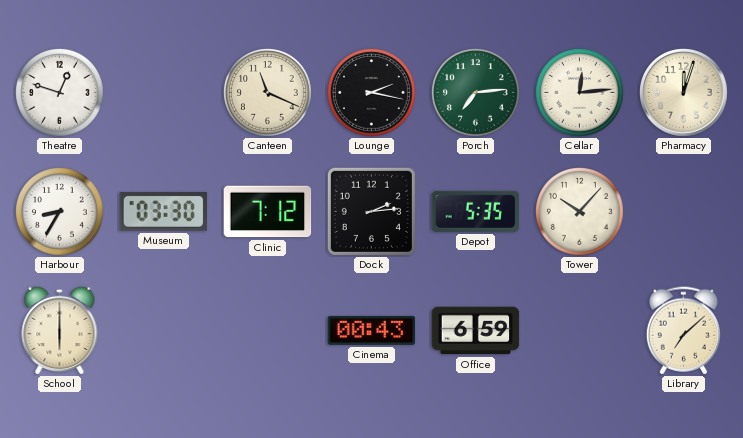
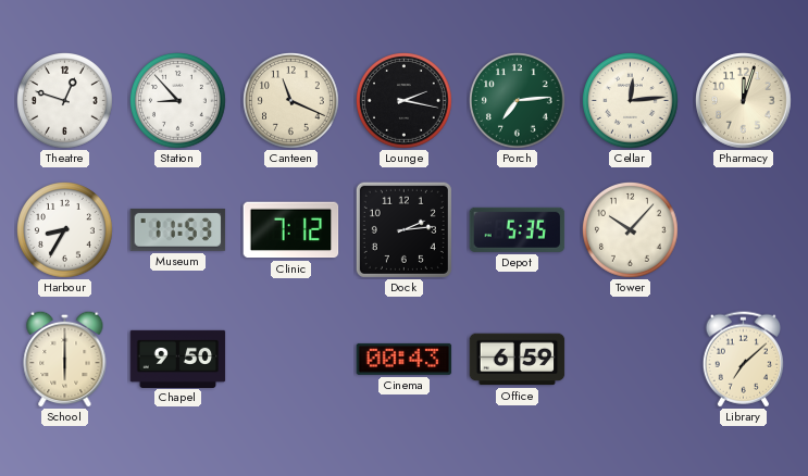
Station: none -> 8:53
Museum: 03:30 -> 11:53
Chapel: none -> 9:50
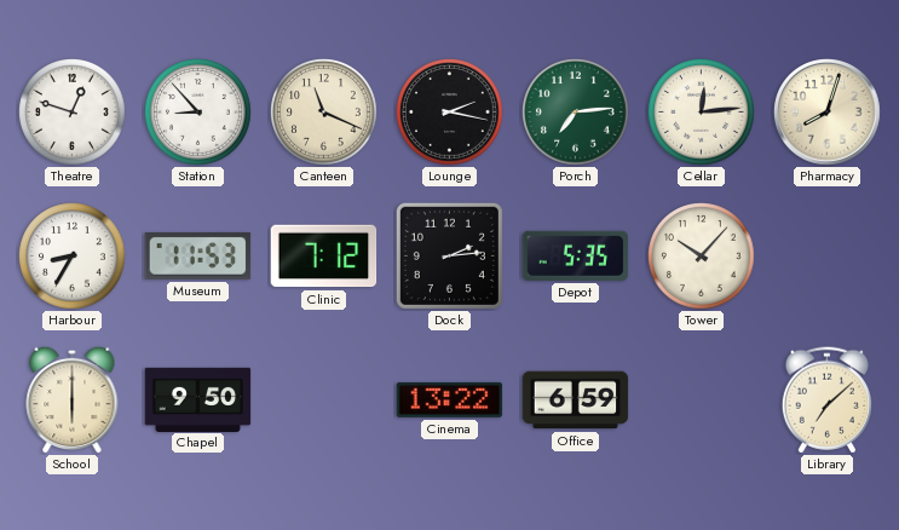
Pharmacy: 12:03 -> 8:03
Cinema: 00:43 -> 13:22
